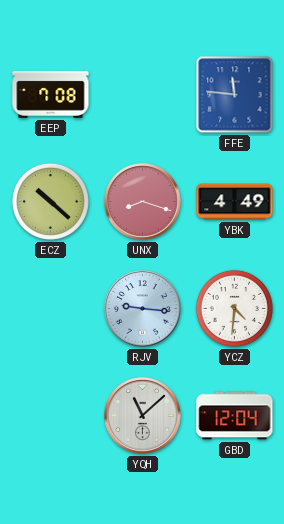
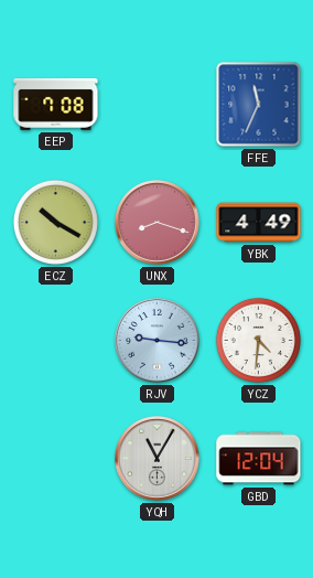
FFE: 11:46 -> 11:34
ECZ: 10:22 -> 10:20
YQH: 11:08 -> 11:05
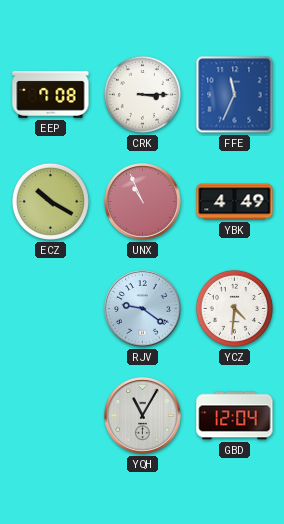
CRK: none -> 3:15
UNX: 8:18 -> 10:56
RJV: 9:16 -> 9:21
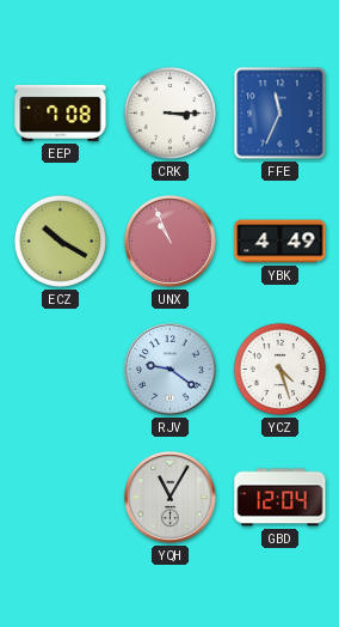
YCZ: 4:31 -> 4:27
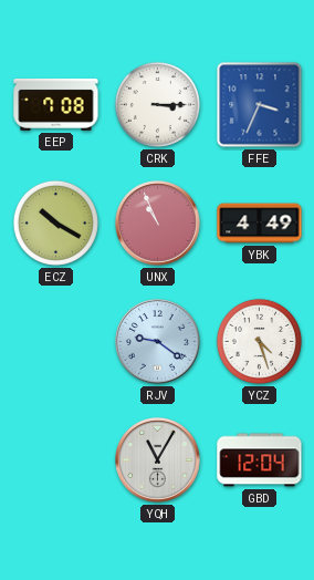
FFE: 11:34 -> 3:34
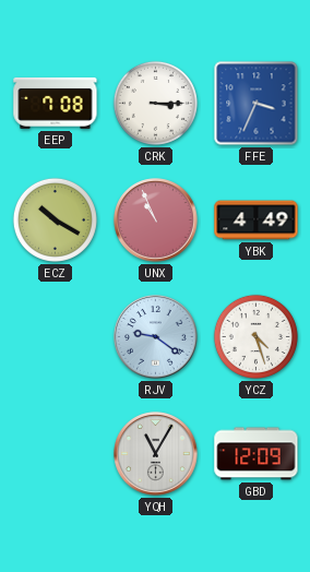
GBD: 12:04 -> 12:09
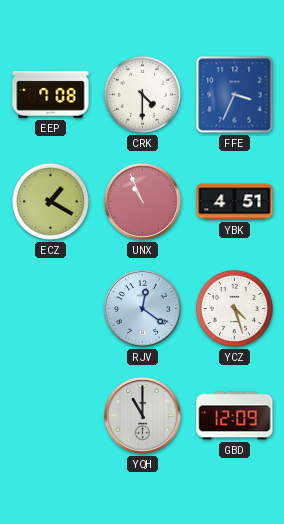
CRK: 3:15 -> 4:30
ECZ: 10:20 -> 1:20
YBK: 4:49 -> 4:51
RJV: 9:21 -> 12:21
YQH: 11:05 -> 11:00
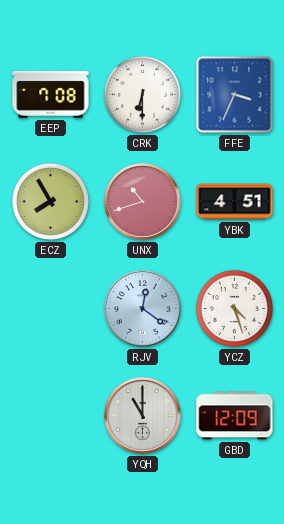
CRK: 4:30 -> 6:30
ECZ: 1:20 -> 7:55
UNX: 10:56 -> 10:42
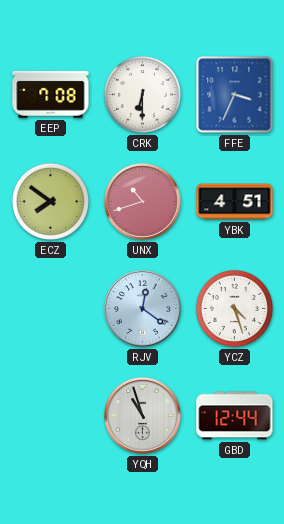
ECZ: 7:55 -> 7:51
YQH: 11:00 -> 10:57
GBD: 12:09 -> 12:44
